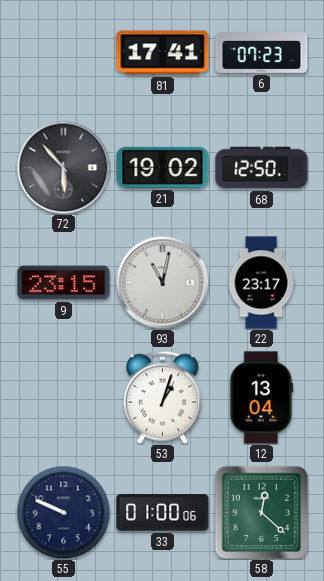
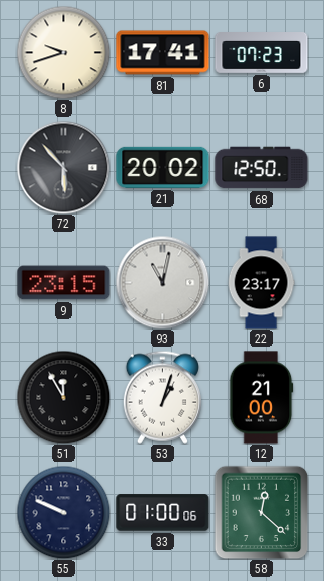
8: none -> 9:42
21: 19:02 -> 20:02
51: none -> 11:55
12: 13:04 -> 21:00
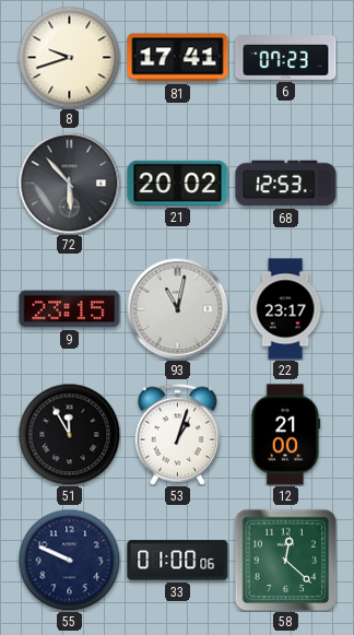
68: 12:50 -> 12:53
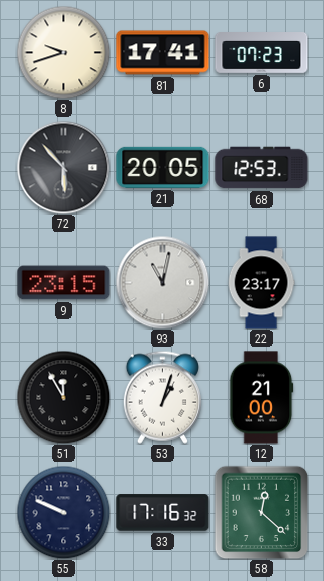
21: 20:02 -> 20:05
33: 01:00 -> 17:16
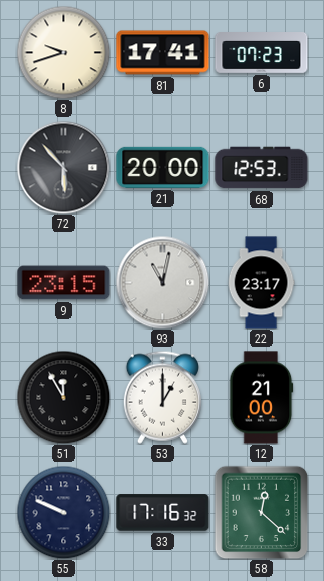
21: 20:05 -> 20:00
53: 1:03 -> 1:00
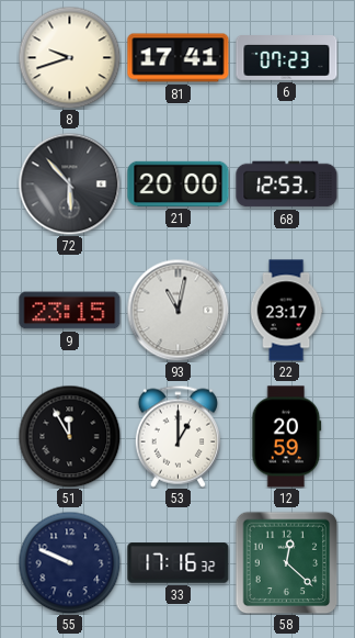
12: 21:00 -> 20:59
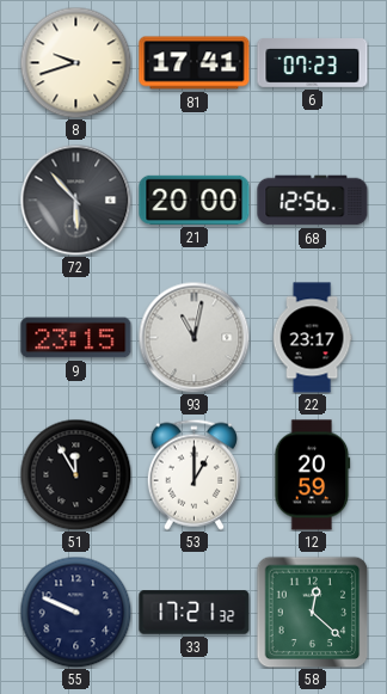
68: 12:53 -> 12:56
33: 17:16 -> 17:21
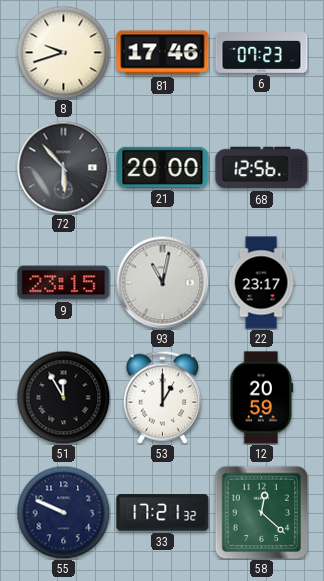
81: 17:41 -> 17:46
